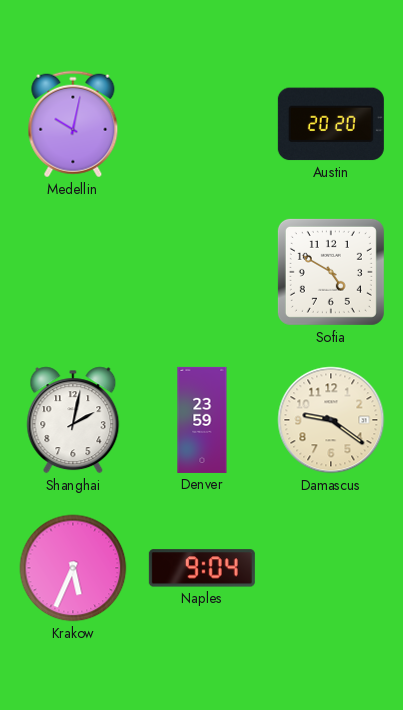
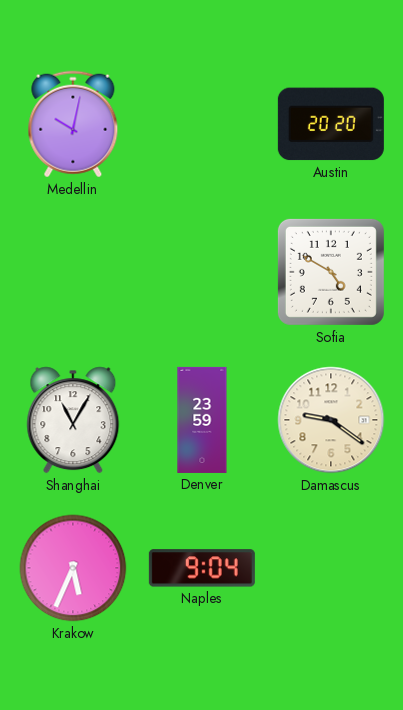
Shanghai: 2:02 -> 11:05
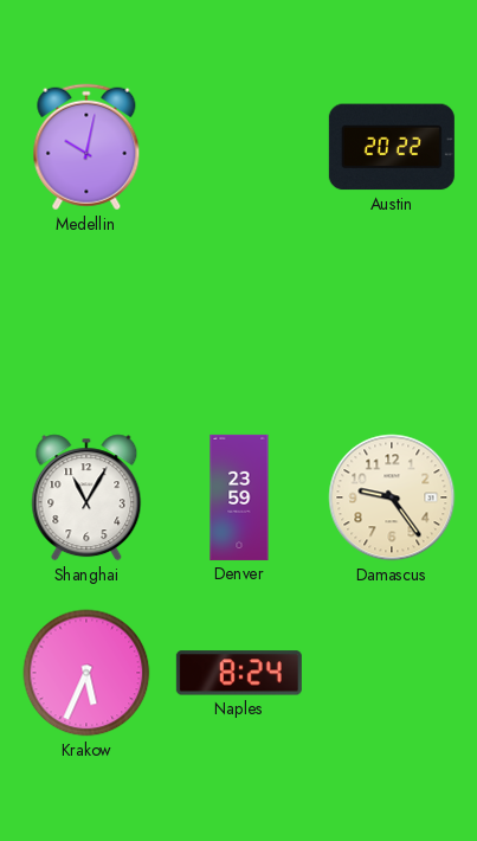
Austin: 20:20 -> 20:22
Sofia: 4:50 -> none
Damascus: 9:21 -> 9:24
Naples: 9:04 -> 8:24
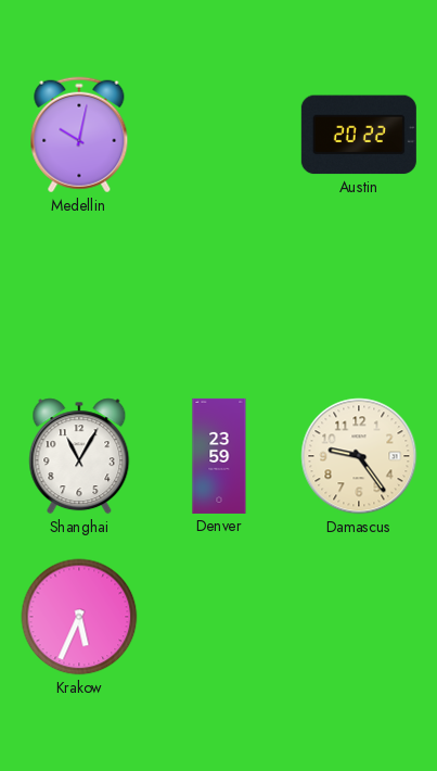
Naples: 8:24 -> none
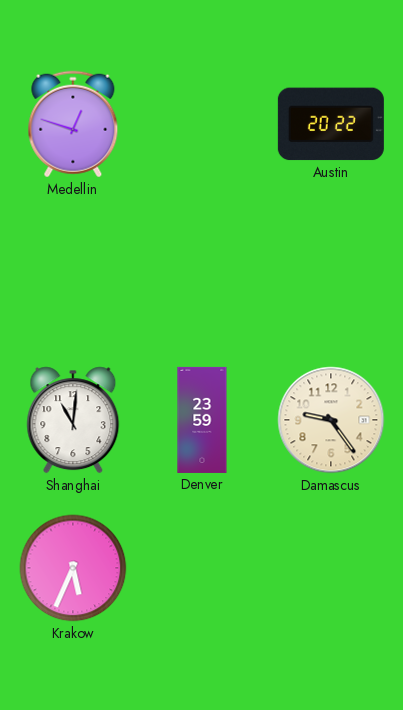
Medellin: 10:02 -> 12:48
Shanghai: 11:05 -> 11:01
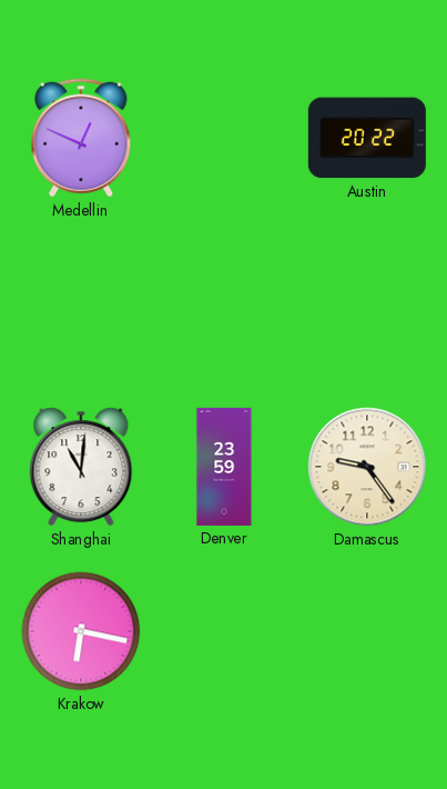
Medellin: 12:48 -> 12:49
Krakow: 5:34 -> 6:17
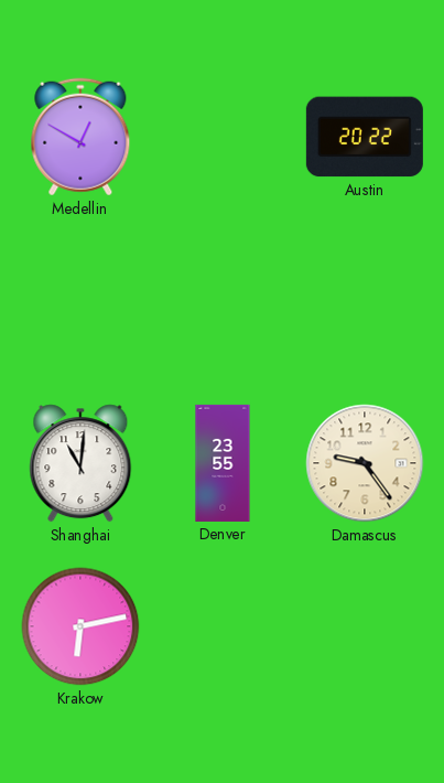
Medellin: 12:49 -> 12:50
Denver: 23:59 -> 23:55
Krakow: 6:17 -> 6:13
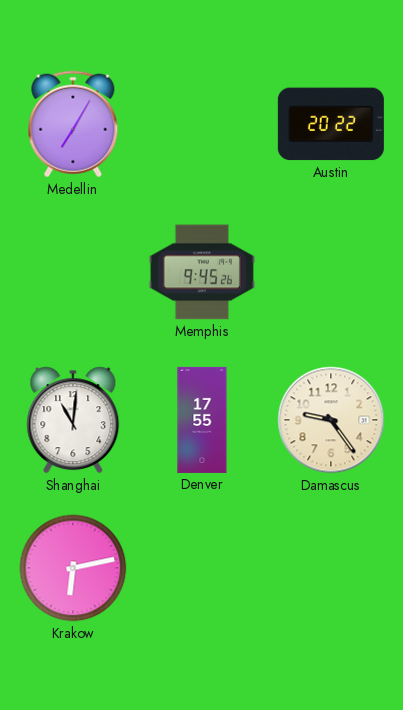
Medellin: 12:50 -> 7:05
Memphis: none -> 9:45
Denver: 23:55 -> 17:55
